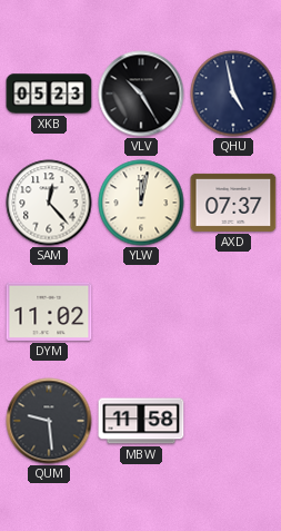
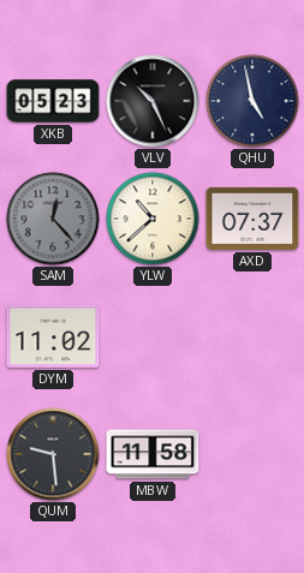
VLV: 10:25 -> 10:26
SAM dial: white -> grey
YLW: 12:02 -> 10:38
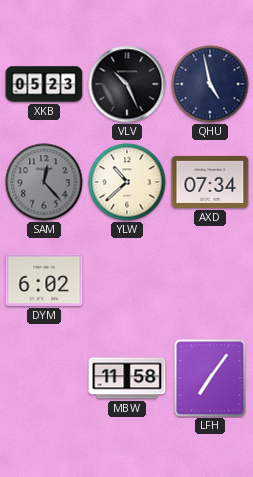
AXD: 07:37 -> 07:34
DYM: 11:02 -> 6:02
QUM: 9:29 -> none
LFH: none -> 7:06
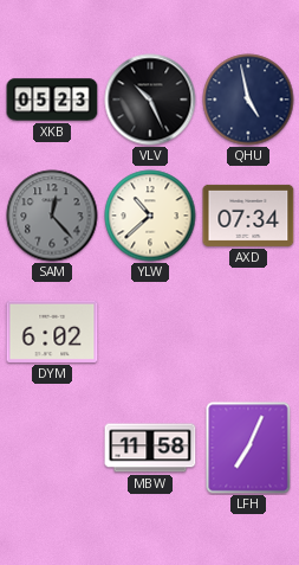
LFH: 7:06 -> 7:04
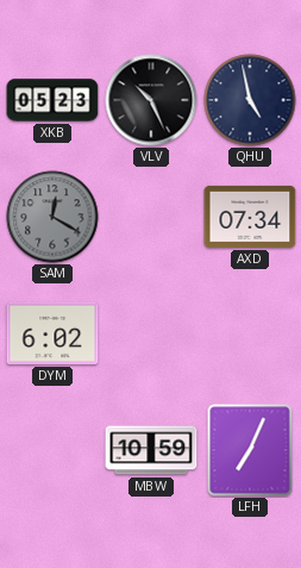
SAM: 12:23 -> 12:20
YLW: 10:38 -> none
MBW: 11:58 -> 10:59
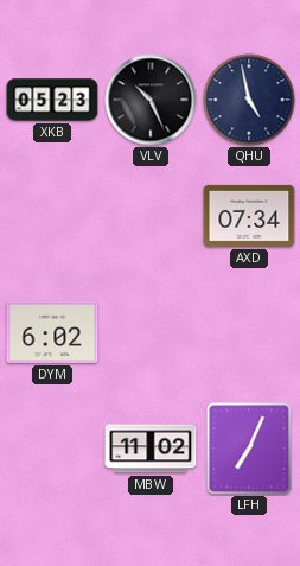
SAM: 12:20 -> none
MBW: 10:59 -> 11:02
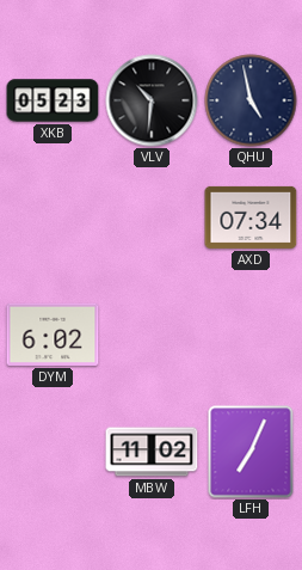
VLV: 10:26 -> 10:31
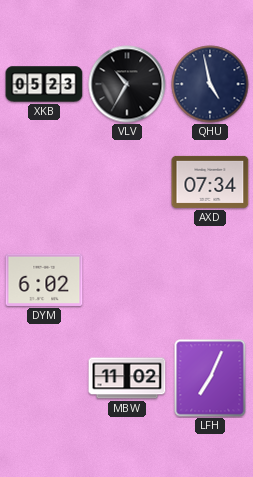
VLV: 10:31 -> 10:35
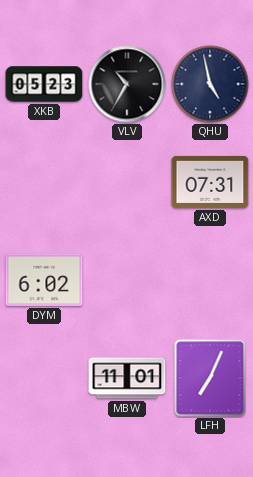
AXD: 07:34 -> 07:31
MBW: 11:02 -> 11:01
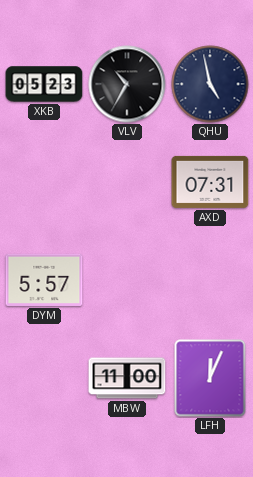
DYM: 6:02 -> 5:57
MBW: 11:01 -> 11:00
LFH: 7:04 -> 12:04
